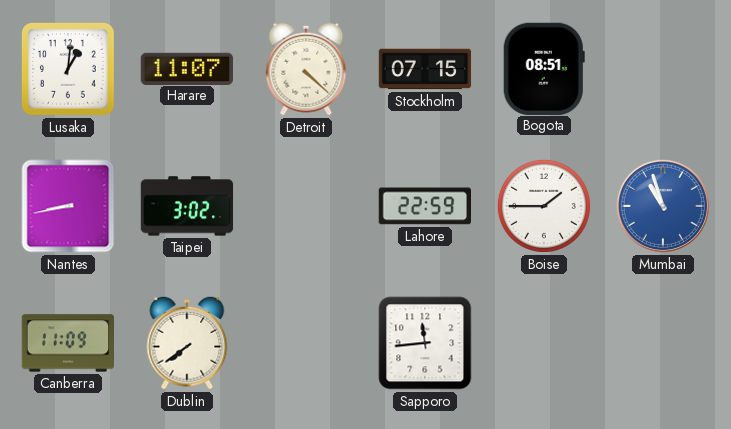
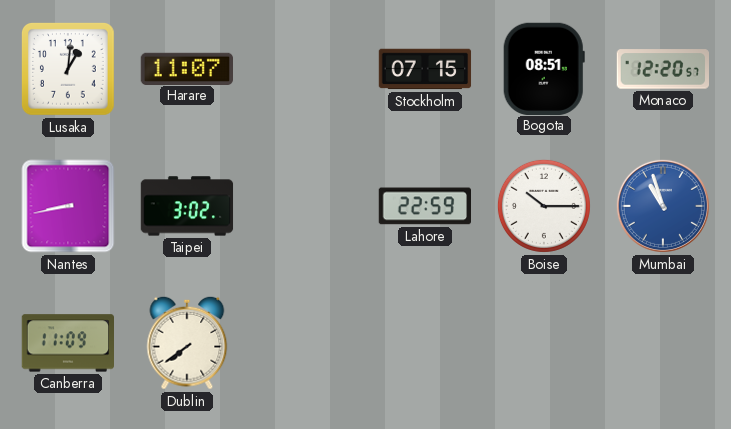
Detroit: 4:22 -> none
Monaco: none -> 12:20
Boise: 1:45 -> 10:15
Sapporo: 11:44 -> none
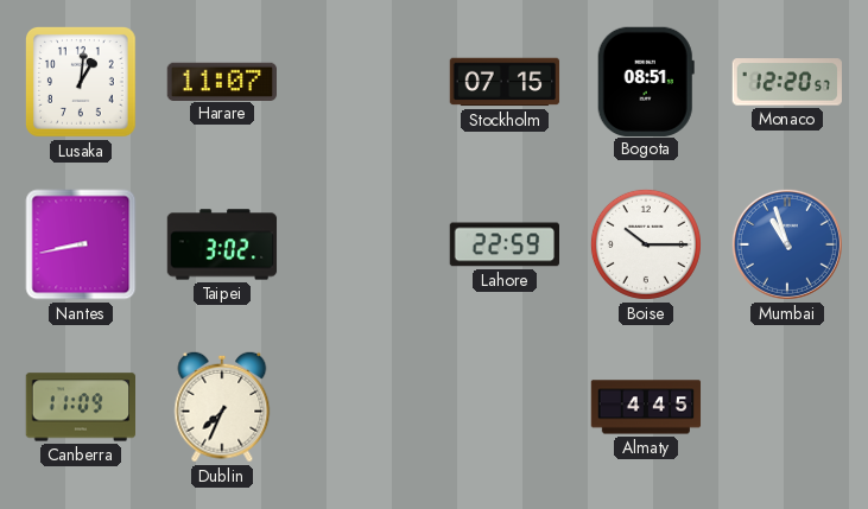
Dublin: 7:39 -> 7:34
Almaty: none -> 4:45
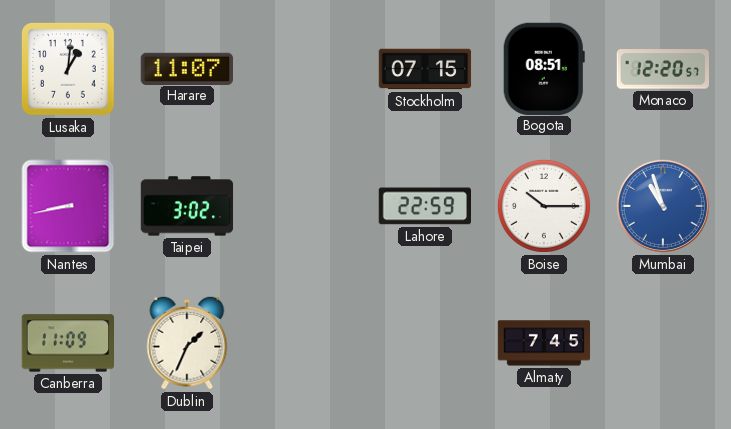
Dublin: 7:34 -> 1:34
Almaty: 4:45 -> 7:45
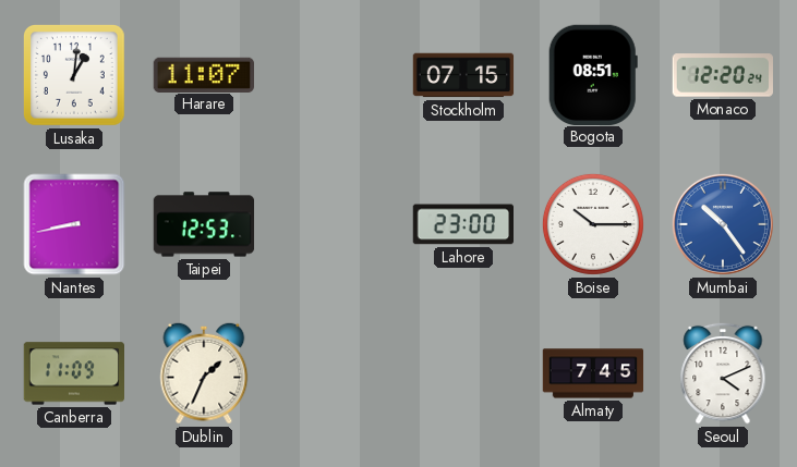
Monaco: 12:20:57 -> 12:20:24
Taipei: 3:02 -> 12:53
Lahore: 22:59 -> 23:00
Mumbai: 10:57 -> 10:24
Seoul: none -> 4:11
